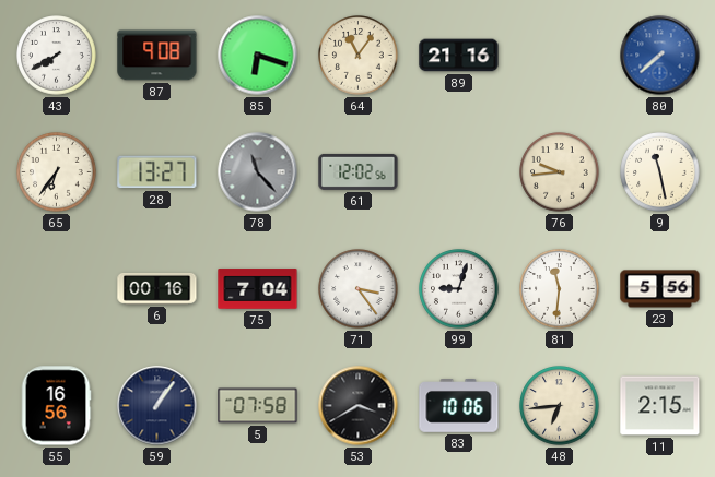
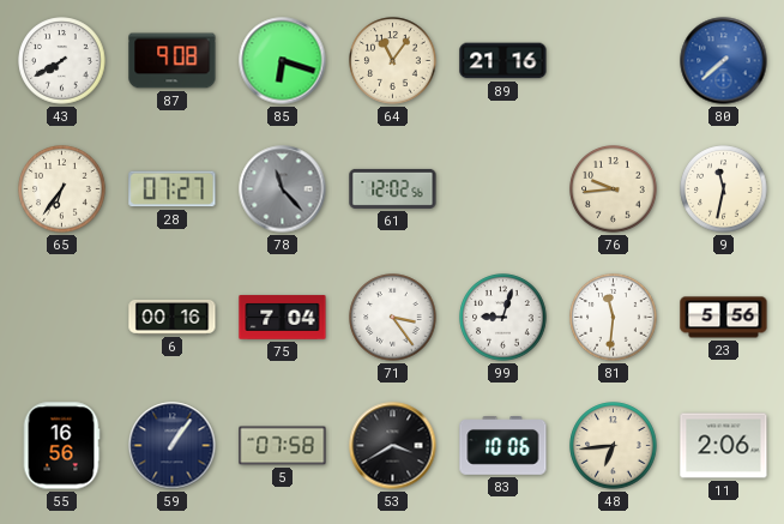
28: 13:27 -> 07:27
9: 11:28 -> 11:32
11: 2:15 -> 2:06
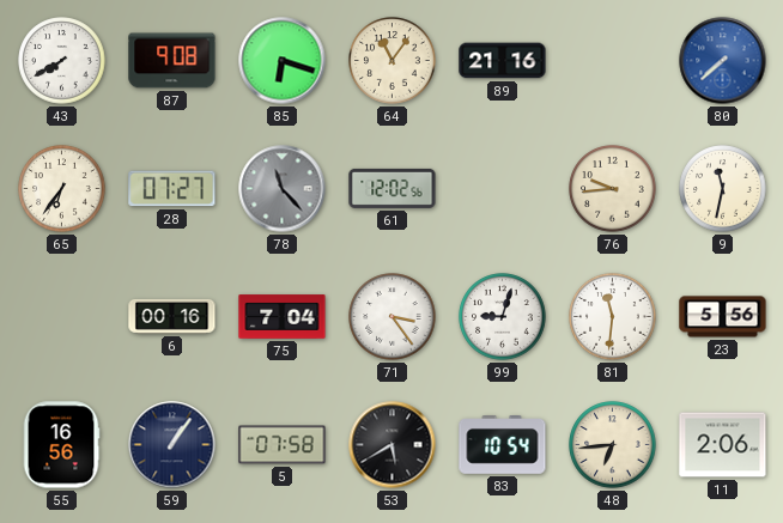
53: 3:40 -> 5:40
83: 10:06 -> 10:54
